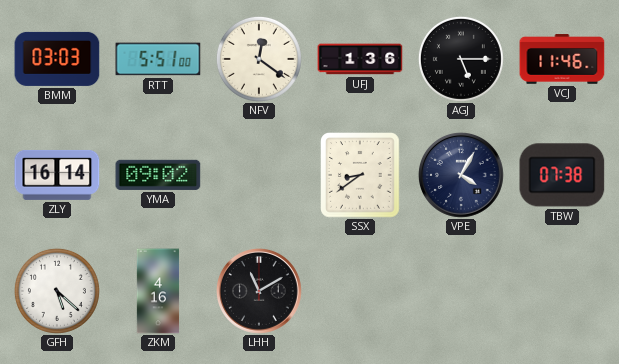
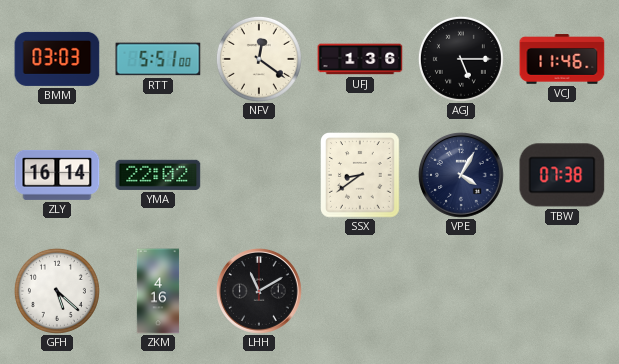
YMA: 09:02 -> 22:02
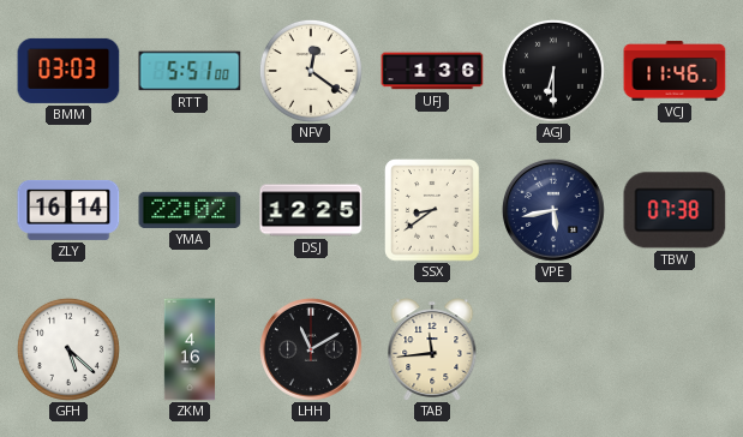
AGJ: 5:15 -> 6:30
DSJ: none -> 12:25
VPE: 4:05 -> 5:43
TAB: none -> 11:44
